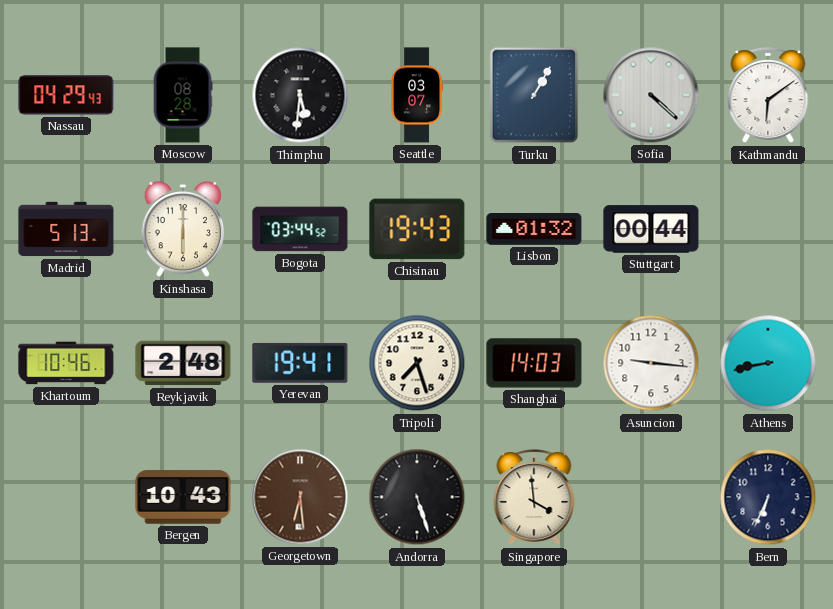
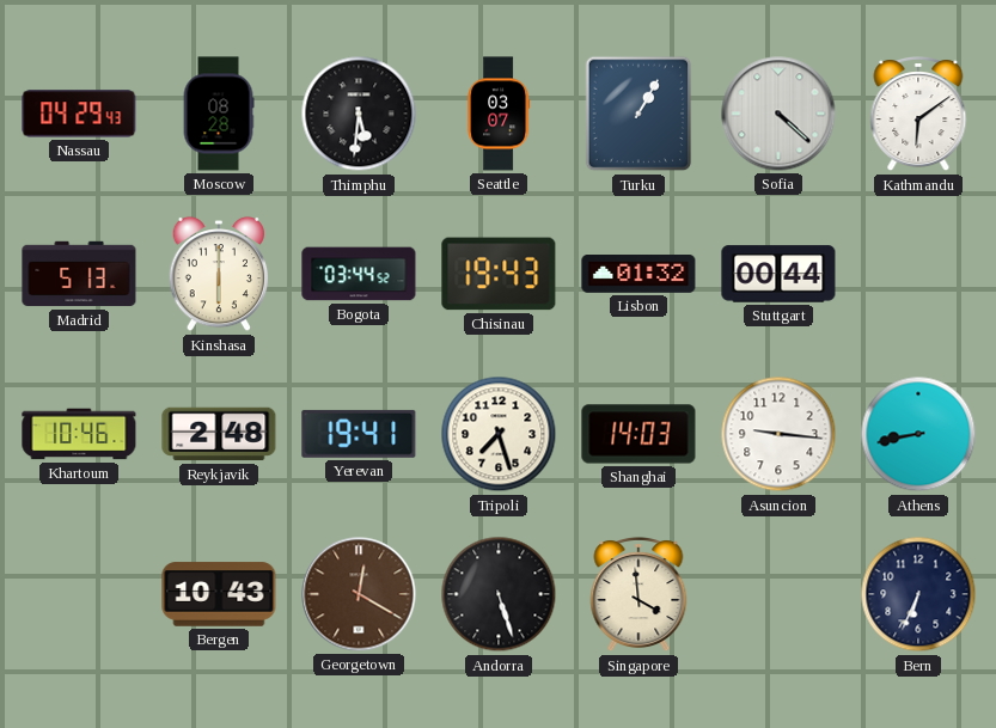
Georgetown: 6:29 -> 12:20
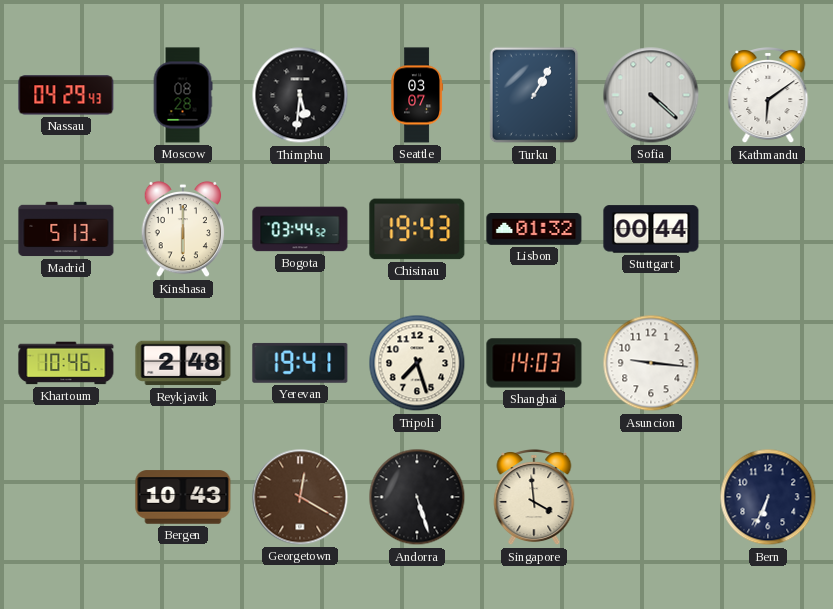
Athens: 8:43 -> none
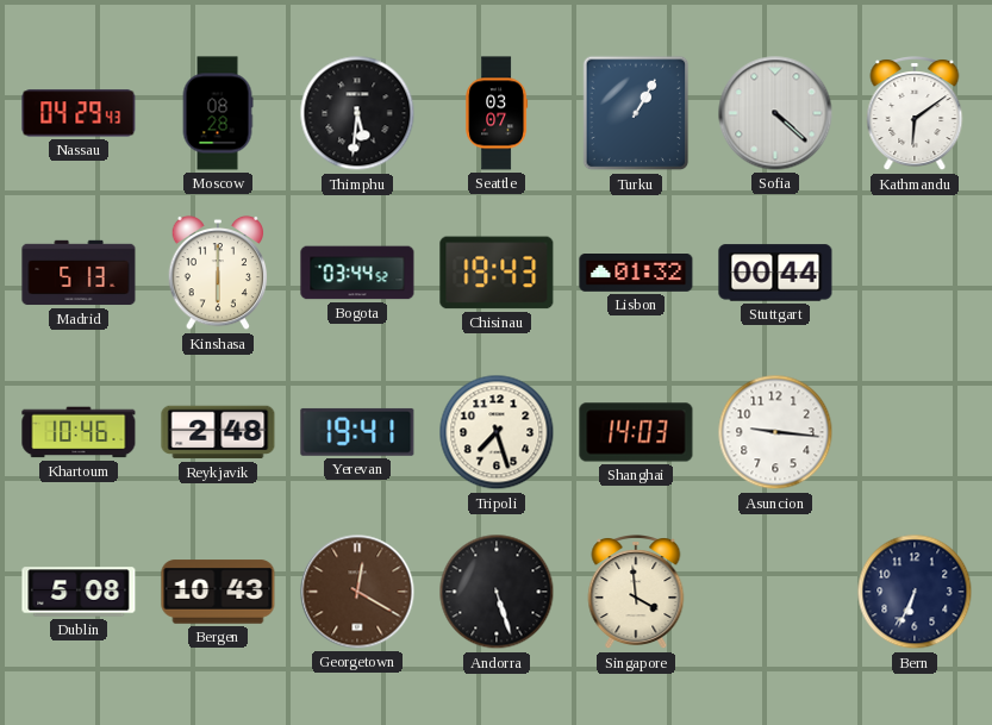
Dublin: none -> 5:08
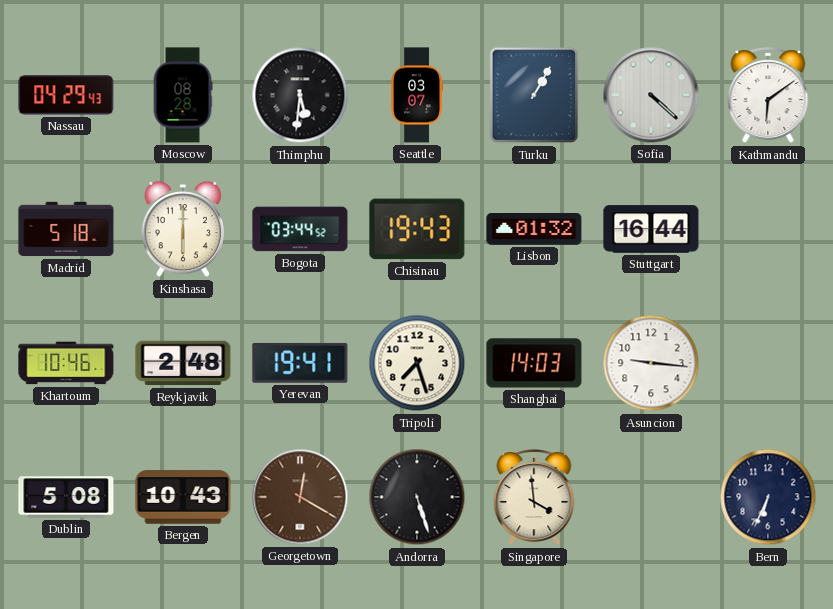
Madrid: 5:13 -> 5:18
Stuttgart: 00:44 -> 16:44
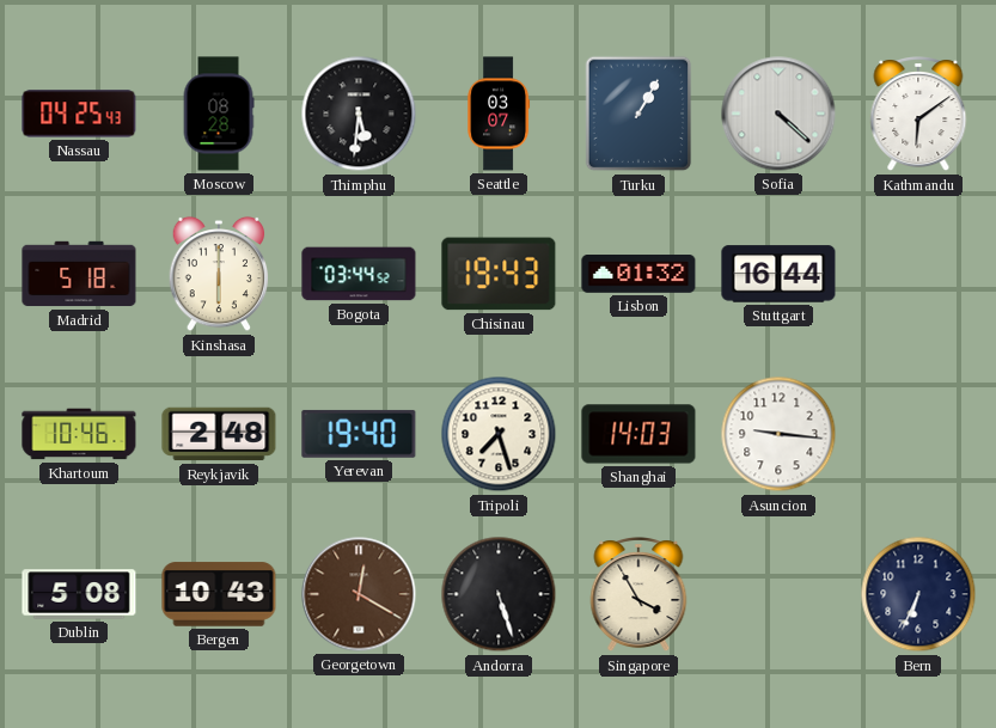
Nassau: 04:29 -> 04:25
Yerevan: 19:41 -> 19:40
Singapore: 3:59 -> 3:55
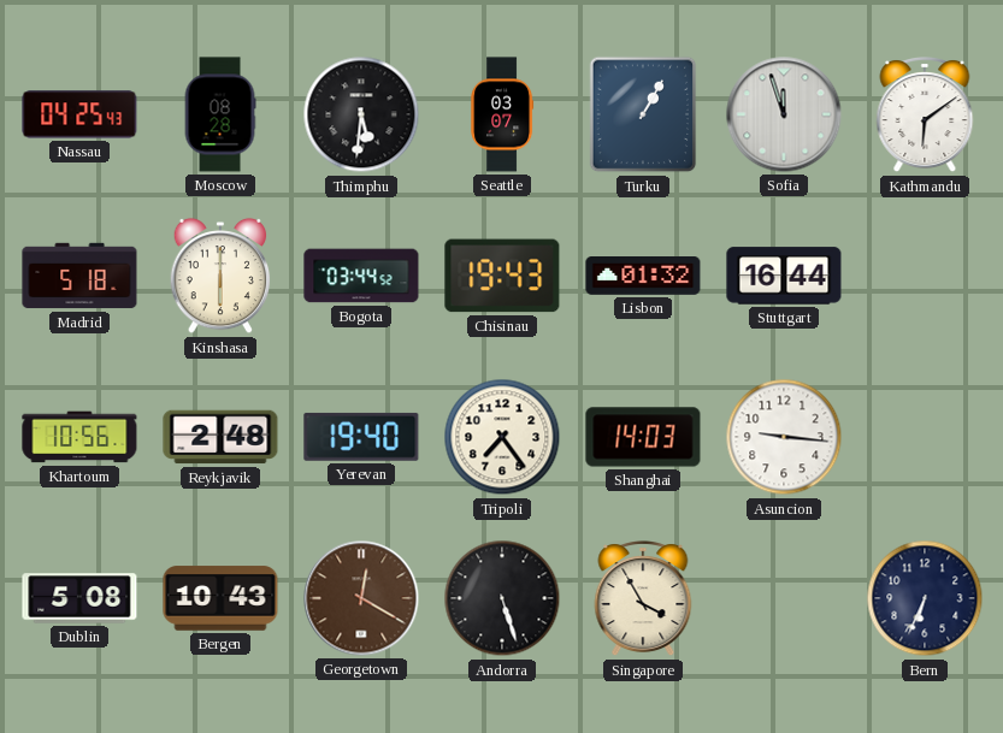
Sofia: 4:22 -> 11:57
Khartoum: 10:46 -> 10:56
Tripoli: 7:27 -> 7:24
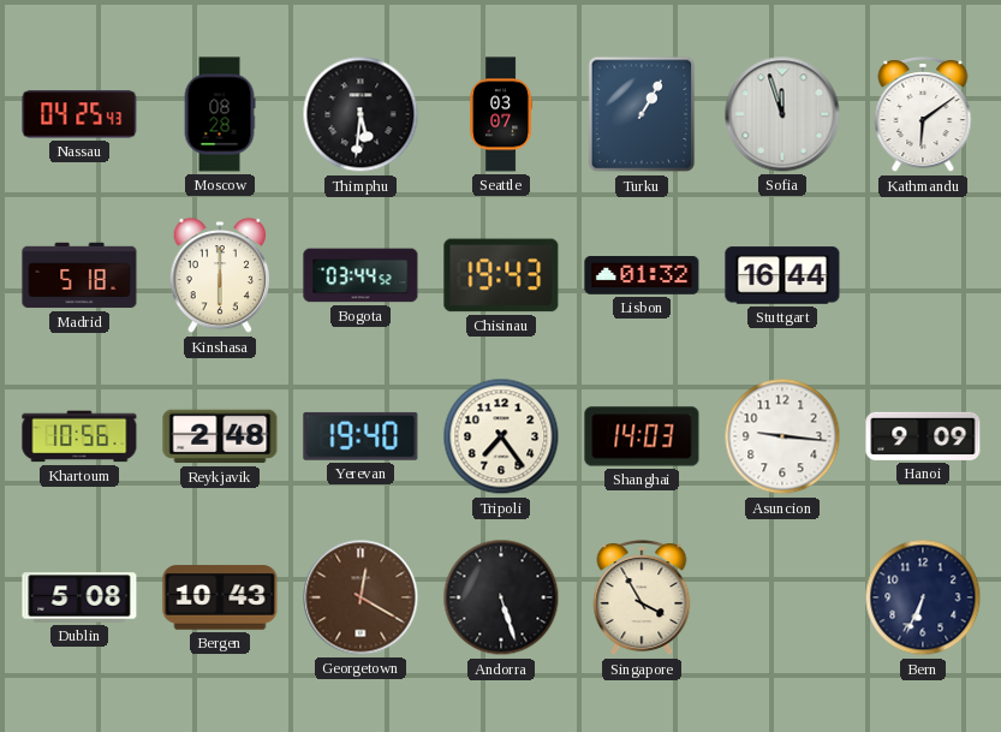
Hanoi: none -> 9:09
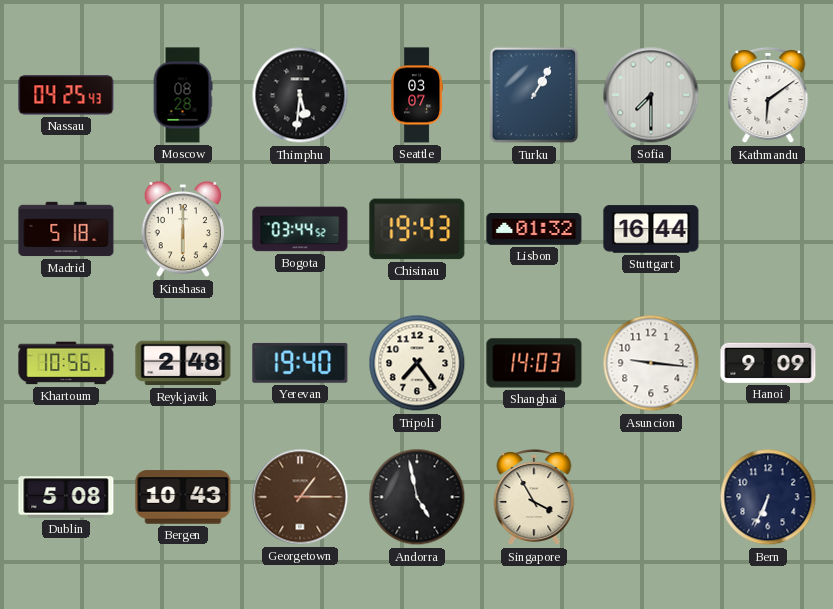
Sofia: 11:57 -> 7:30
Georgetown: 12:20 -> 1:15
Andorra: 5:27 -> 4:58
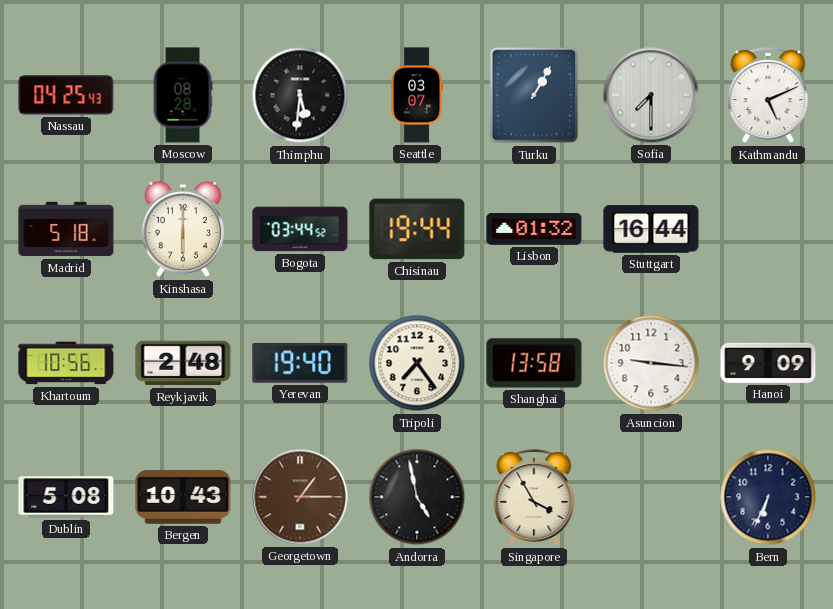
Kathmandu: 6:09 -> 5:11
Chisinau: 19:43 -> 19:44
Shanghai: 14:03 -> 13:58
